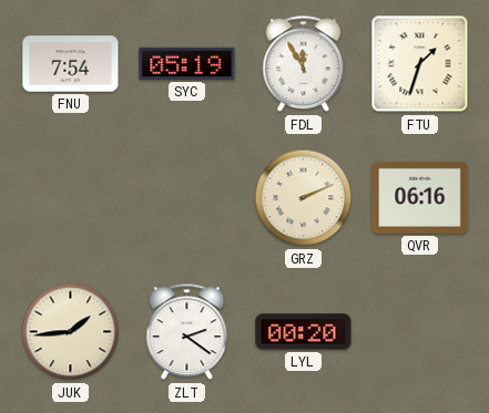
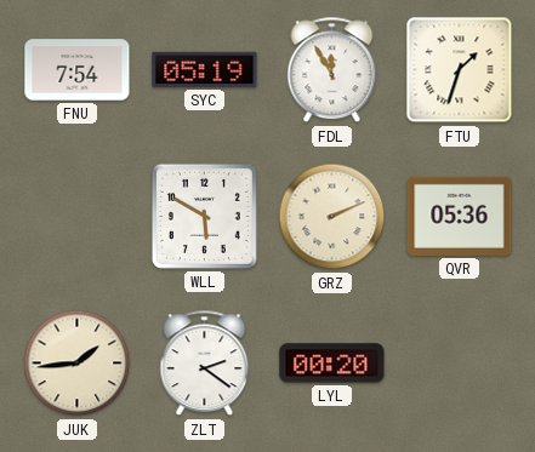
WLL: none -> 5:50
QVR: 06:16 -> 05:36
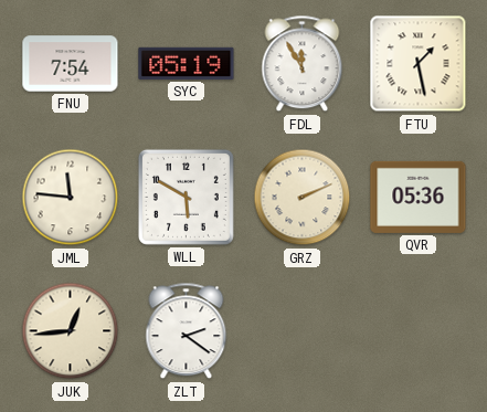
FTU: 1:33 -> 1:28
JML: none -> 11:46
JUK: 1:44 -> 12:44
LYL: 00:20 -> none
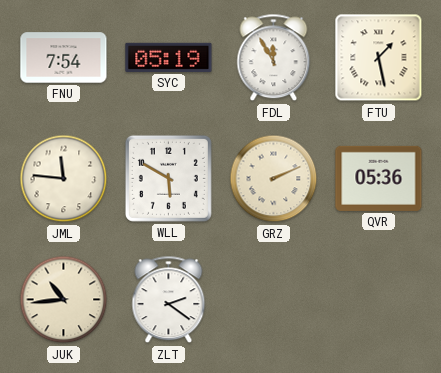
JUK: 12:44 -> 10:44
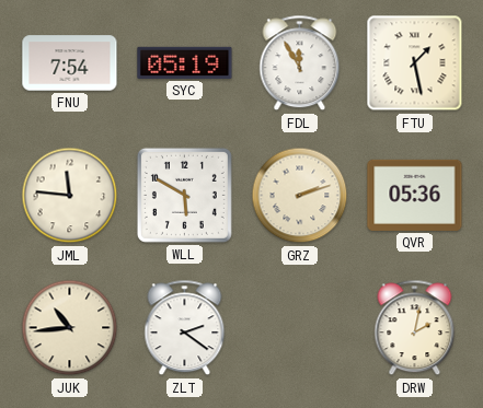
GRZ: 2:11 -> 2:12
DRW: none -> 2:02
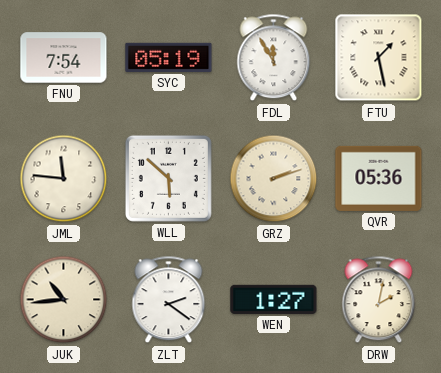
WLL: 5:50 -> 5:52
WEN: none -> 1:27
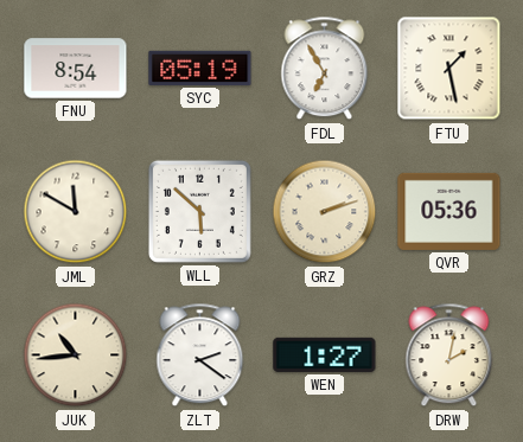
FNU: 7:54 -> 8:54
FDL: 11:55 -> 6:55
JML: 11:46 -> 11:50
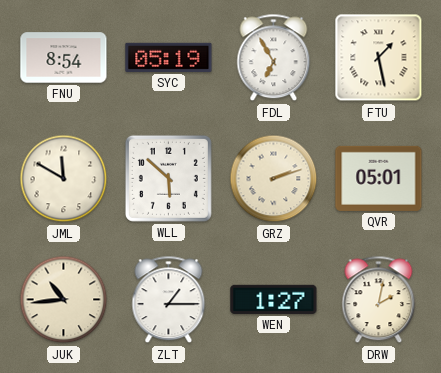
QVR: 05:36 -> 05:01
ZLT: 2:21 -> 1:15
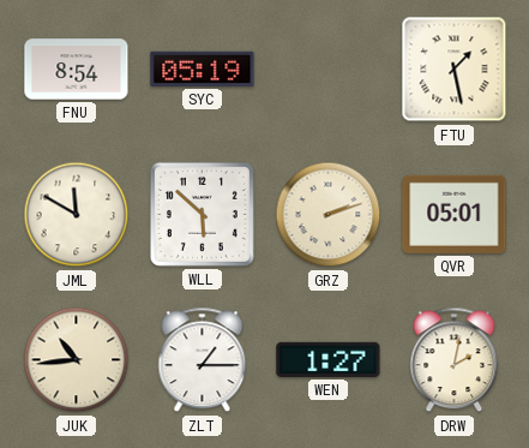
FDL: 6:55 -> none
